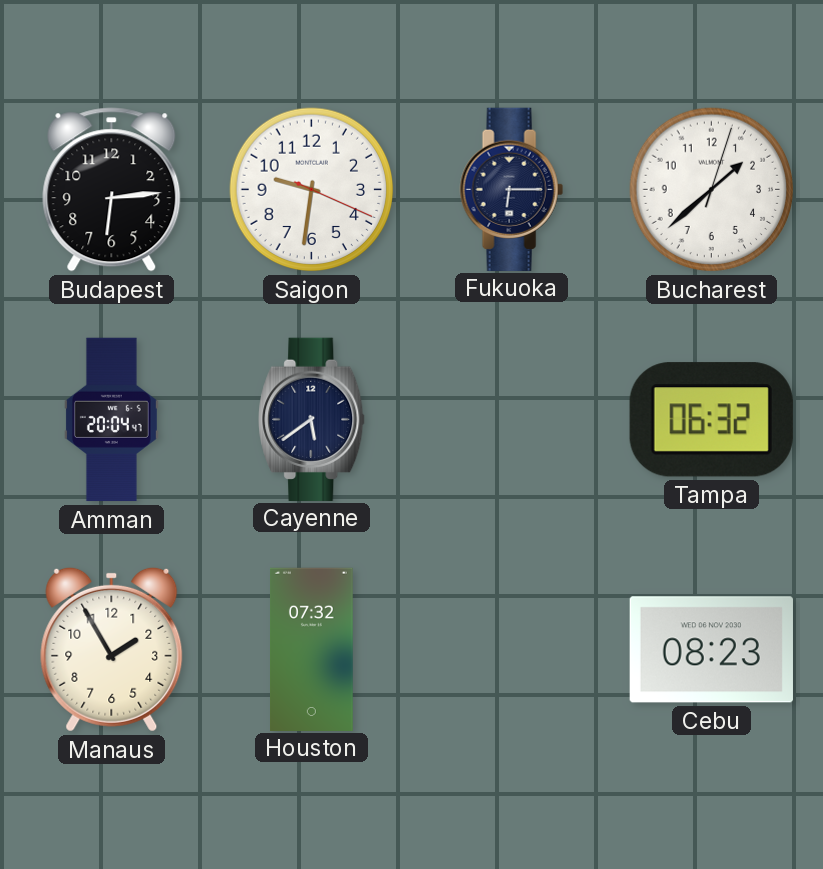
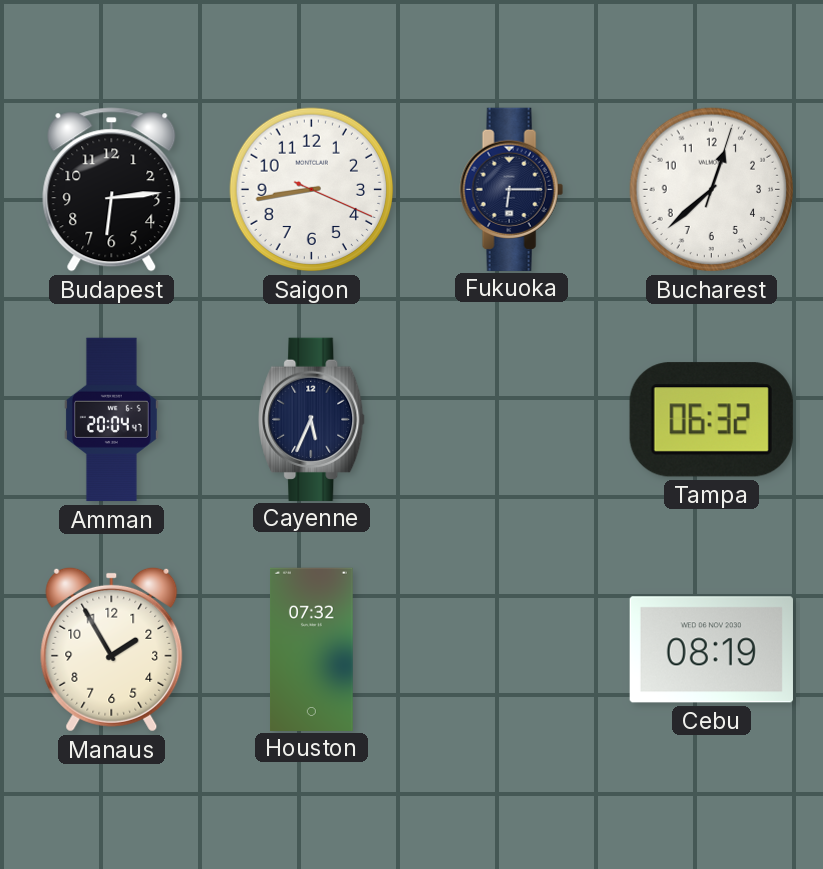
Saigon: 9:31 -> 8:43
Bucharest: 1:38 -> 12:38
Cayenne: 5:39 -> 5:34
Cebu: 08:23 -> 08:19
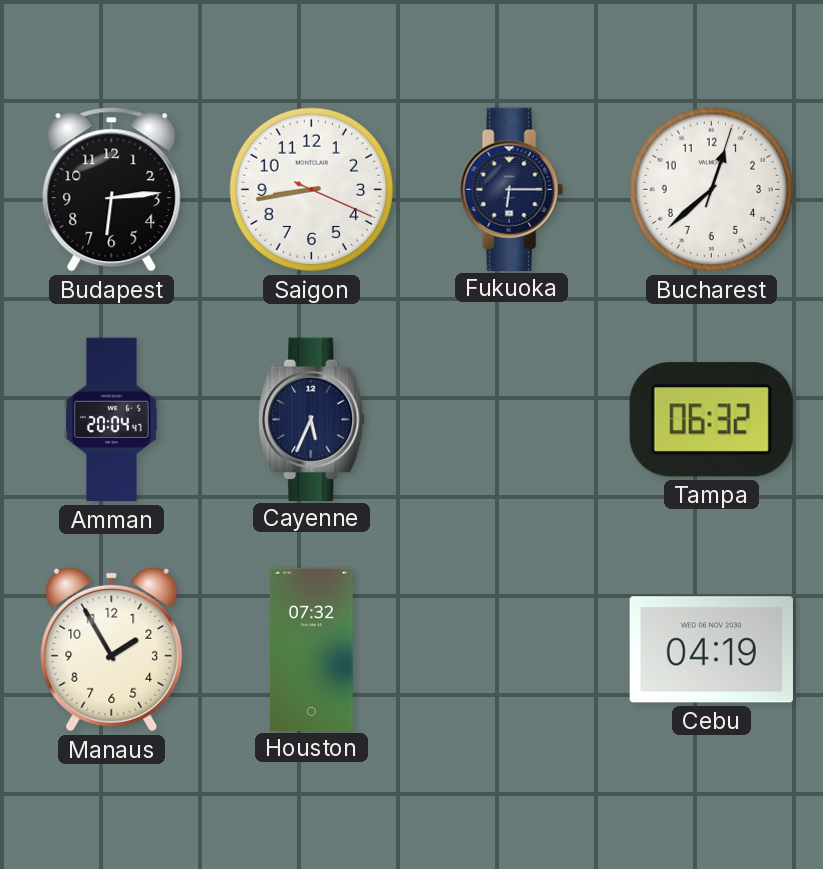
Cebu: 08:19 -> 04:19
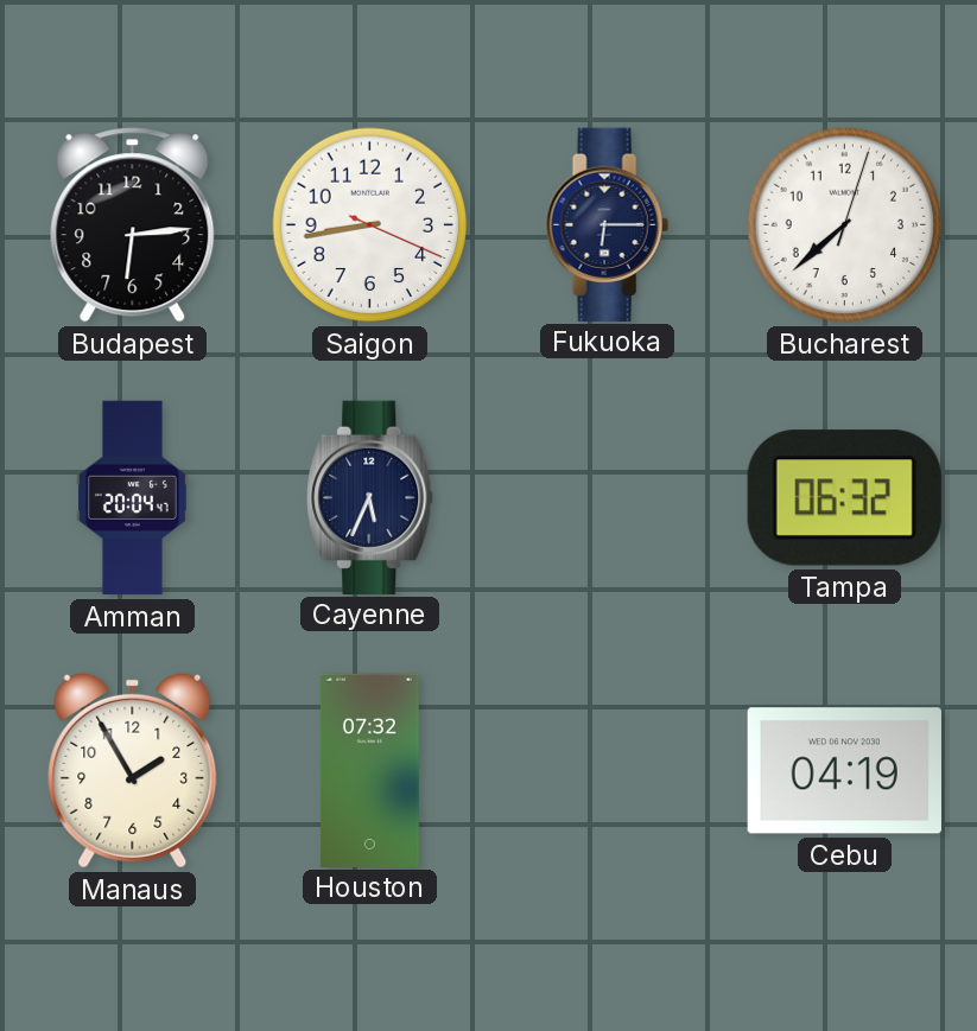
Bucharest: 12:38 -> 7:38
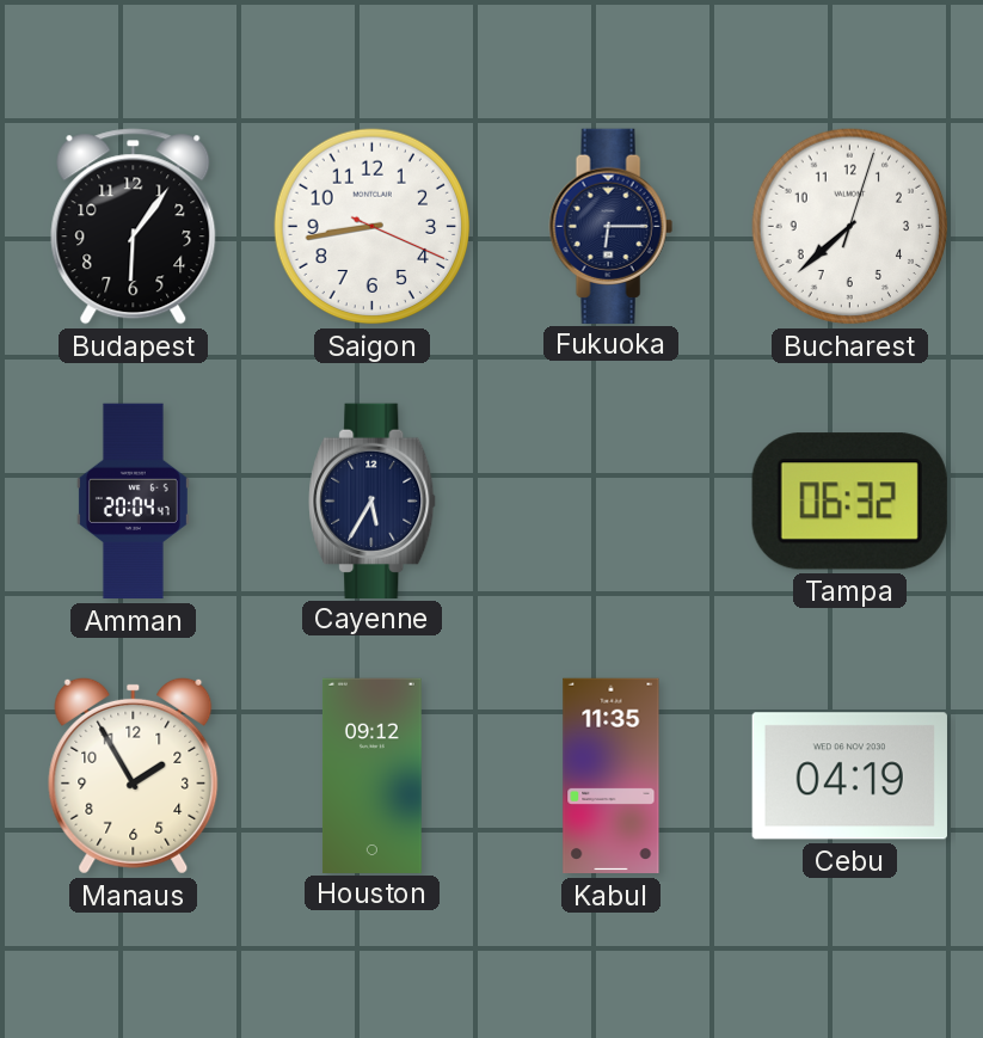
Budapest: 6:14 -> 6:06
Cayenne: 5:34 -> 5:35
Houston: 07:32 -> 09:12
Kabul: none -> 11:35
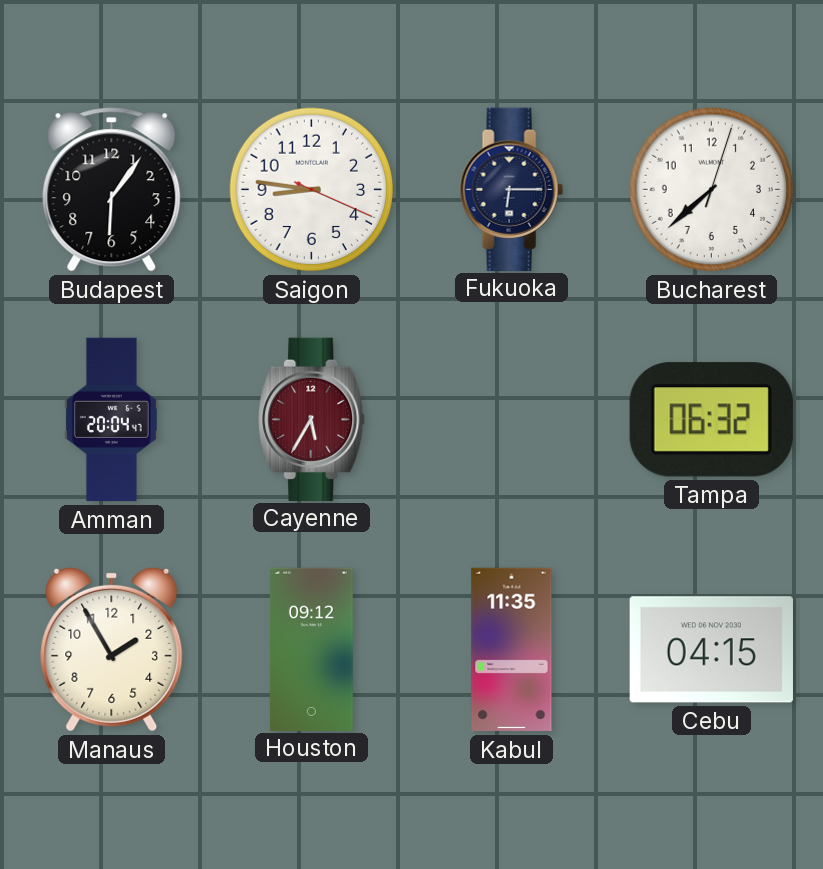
Saigon: 8:43 -> 8:46
Cayenne dial: navy -> burgundy
Cebu: 04:19 -> 04:15
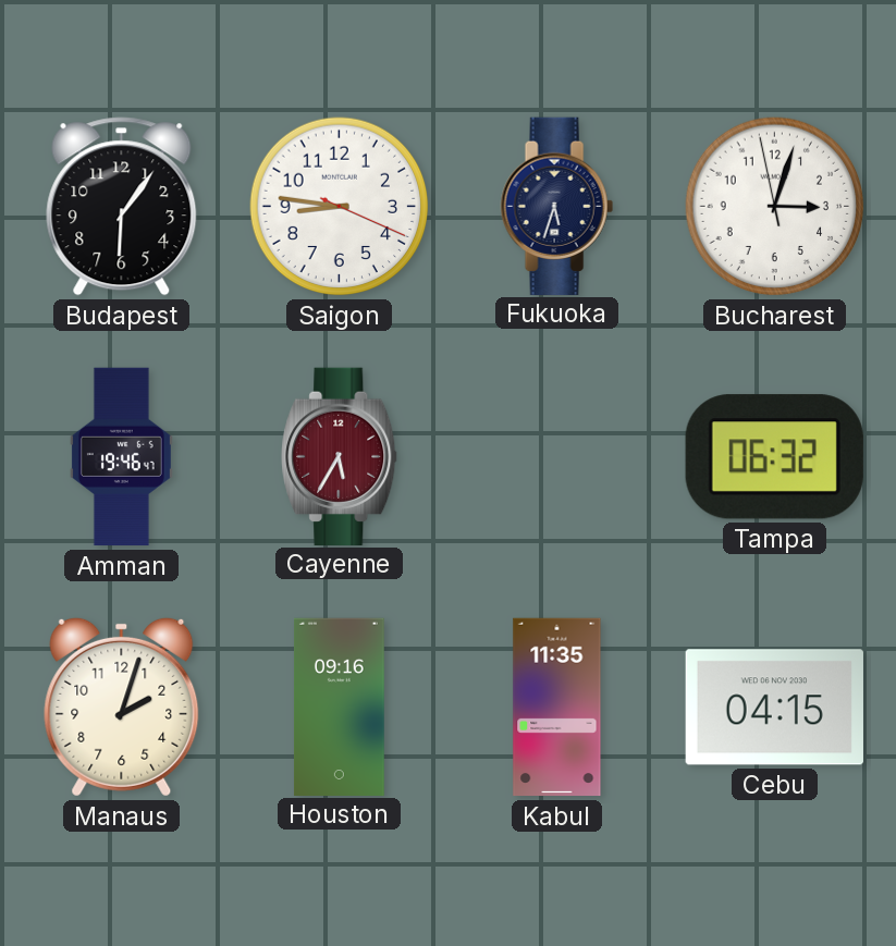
Fukuoka: 6:15 -> 5:33
Bucharest: 7:38 -> 3:02
Amman: 20:04 -> 19:46
Manaus: 1:55 -> 2:03
Houston: 09:12 -> 09:16
